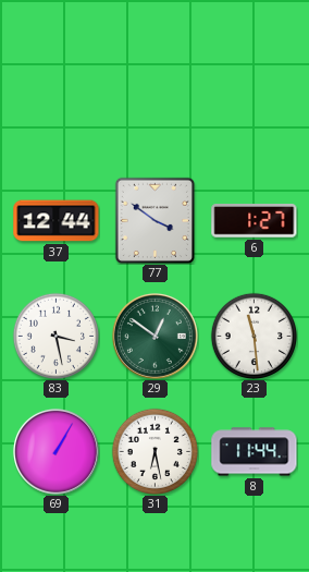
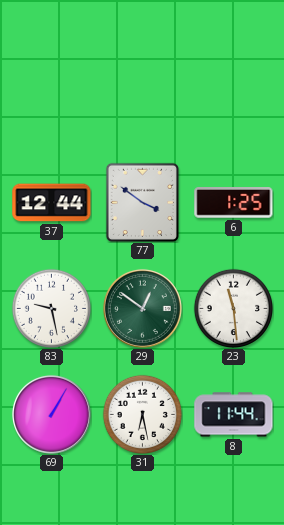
6: 1:27 -> 1:25
83: 3:28 -> 9:28
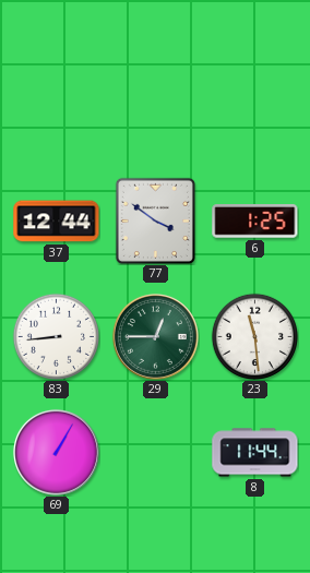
83: 9:28 -> 8:44
29: 12:51 -> 12:45
31: 6:28 -> none
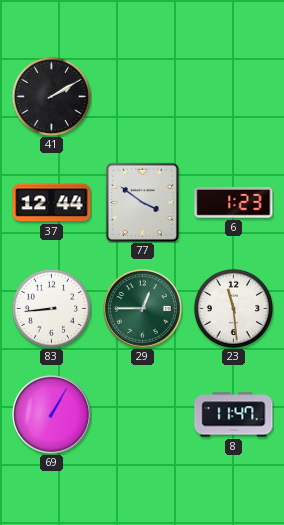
41: none -> 2:10
6: 1:25 -> 1:23
8: 11:44 -> 11:47
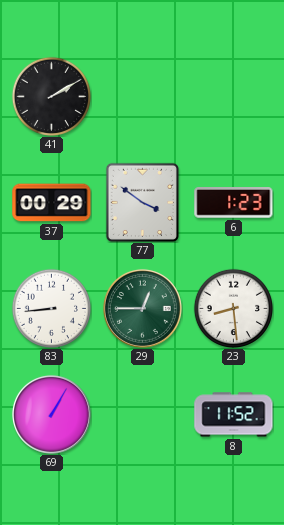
37: 12:44 -> 00:29
23: 11:29 -> 8:29
8: 11:47 -> 11:52
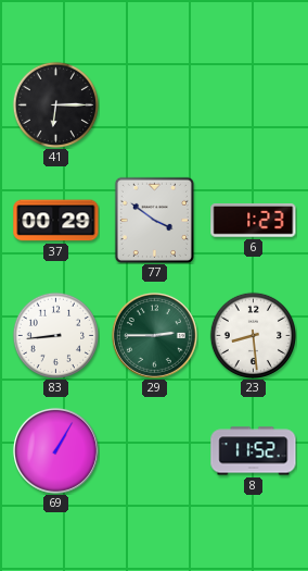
41: 2:10 -> 6:15
29: 12:45 -> 2:45
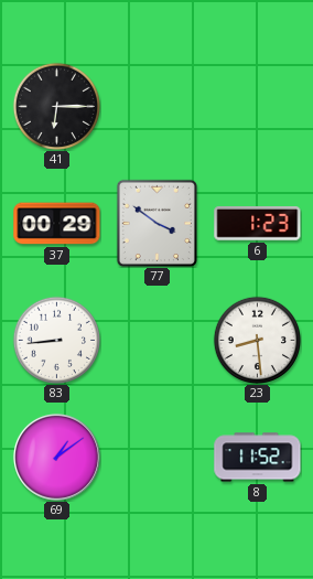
29: 2:45 -> none
69: 1:05 -> 1:09
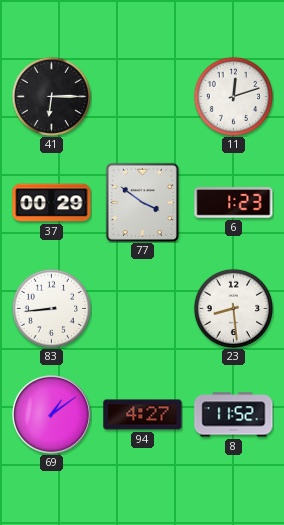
11: none -> 12:12
94: none -> 4:27
